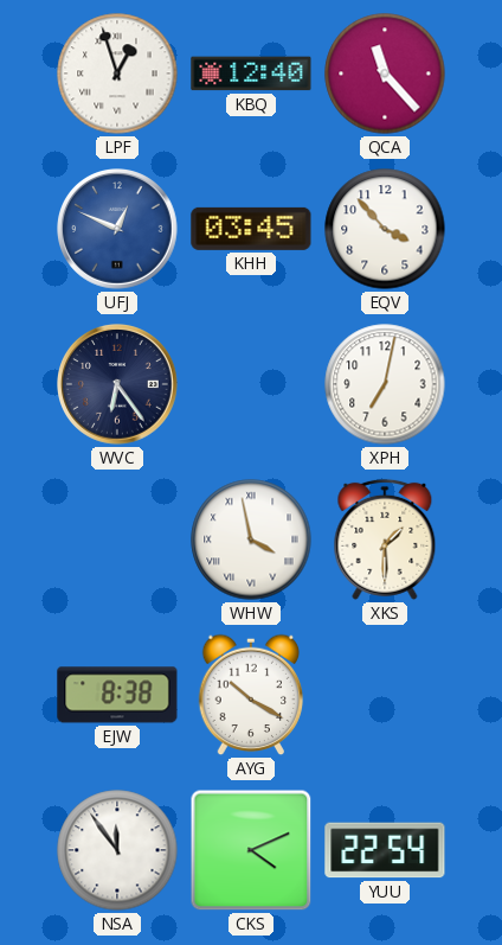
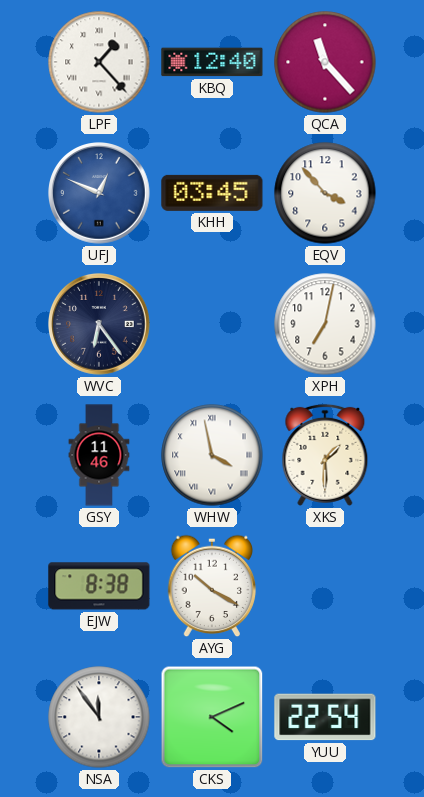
LPF: 12:57 -> 1:23
GSY: none -> 11:46
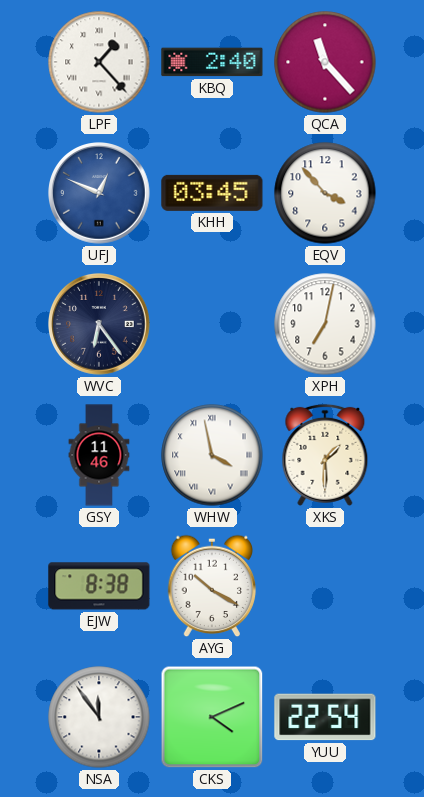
KBQ: 12:40 -> 2:40
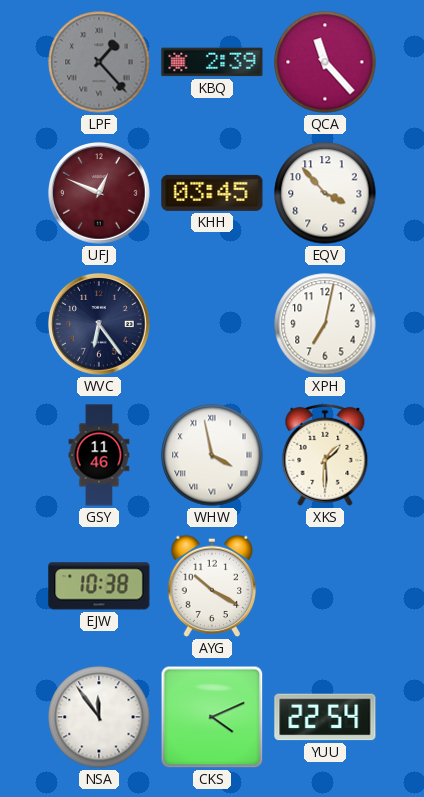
LPF dial: white -> grey
KBQ: 2:40 -> 2:39
UFJ dial: blue -> burgundy
EJW: 8:38 -> 10:38
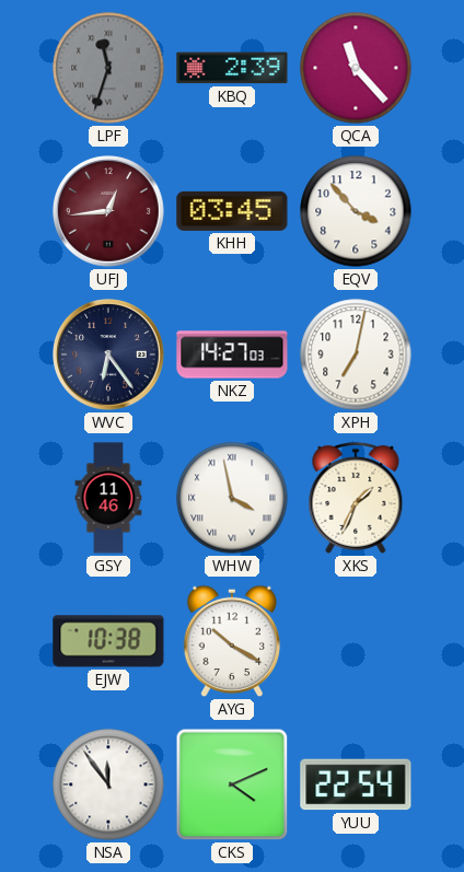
LPF: 1:23 -> 11:33
UFJ: 12:49 -> 12:44
NKZ: none -> 14:27
XKS: 1:30 -> 1:34
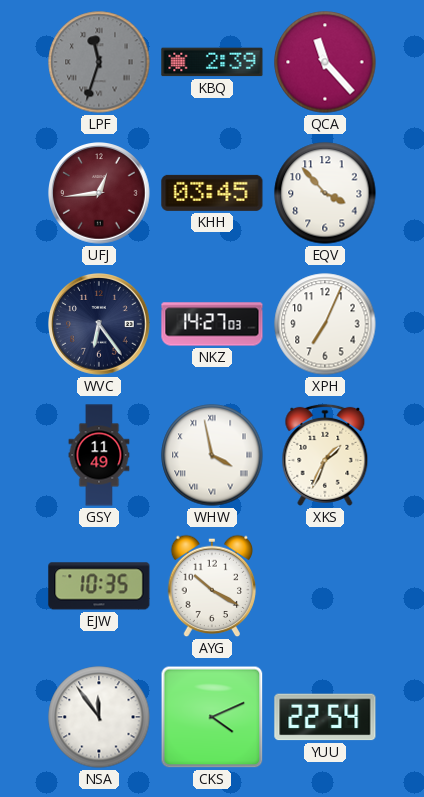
XPH: 7:02 -> 7:04
GSY: 11:46 -> 11:49
EJW: 10:38 -> 10:35
